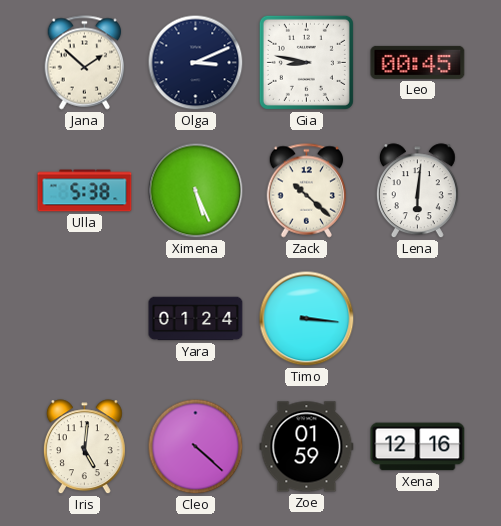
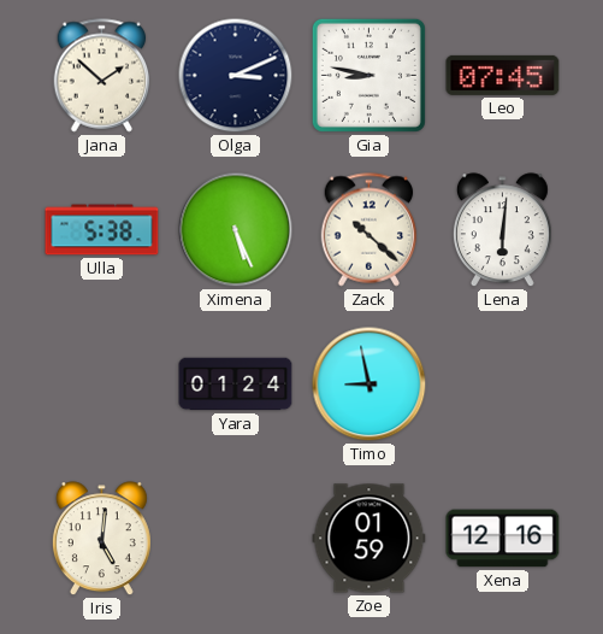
Leo: 00:45 -> 07:45
Timo: 3:16 -> 8:58
Cleo: 4:22 -> none
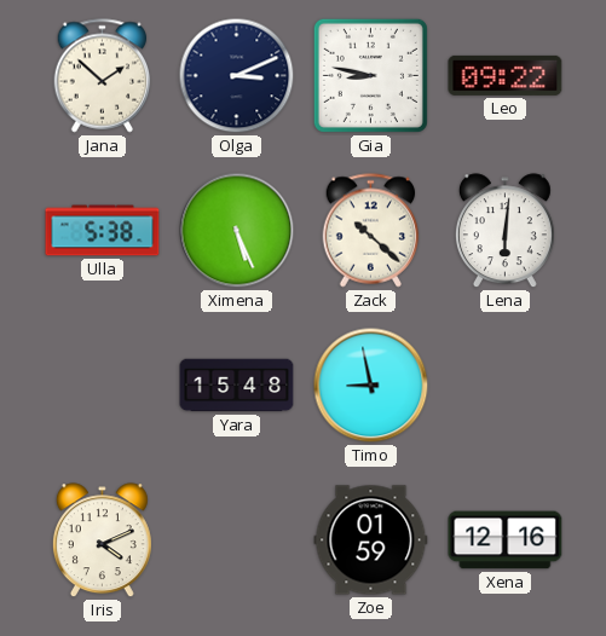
Leo: 07:45 -> 09:22
Yara: 01:24 -> 15:48
Iris: 5:01 -> 4:11
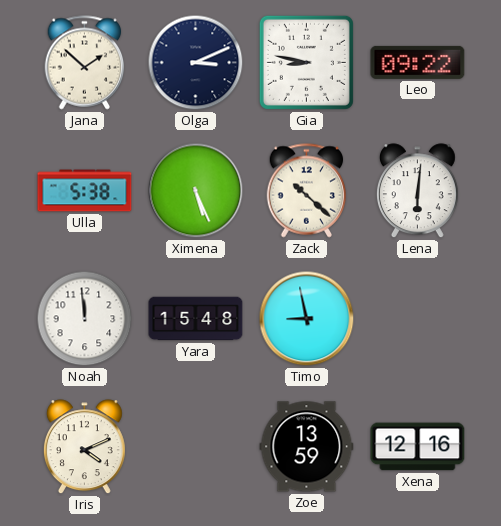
Noah: none -> 11:59
Zoe: 01:59 -> 13:59
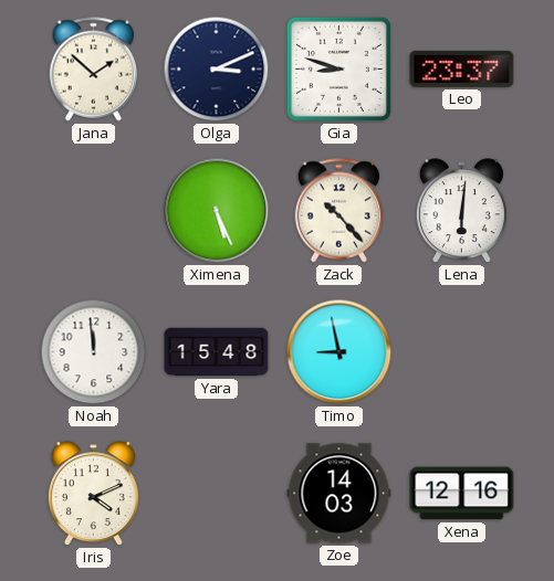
Gia: 8:47 -> 8:48
Leo: 09:22 -> 23:37
Ulla: 5:38 -> none
Zack: 10:22 -> 10:23
Zoe: 13:59 -> 14:03
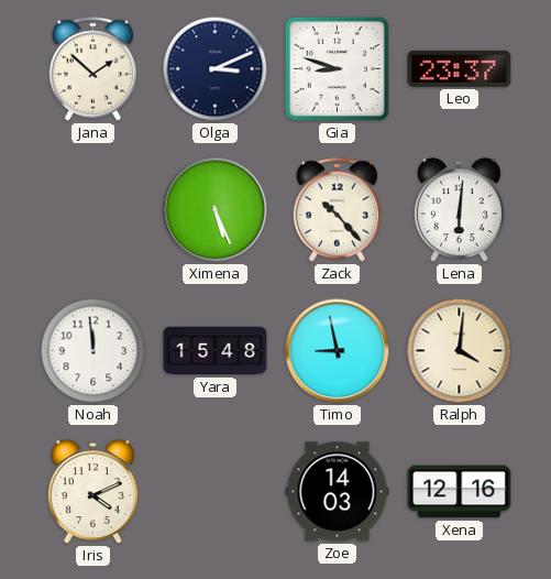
Ralph: none -> 4:01
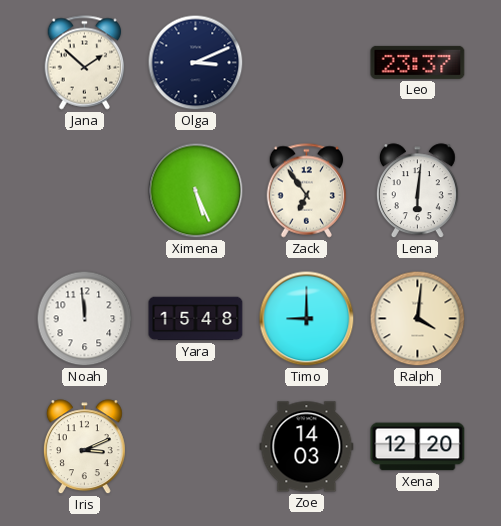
Gia: 8:48 -> none
Zack: 10:23 -> 6:54
Timo: 8:58 -> 9:00
Iris: 4:11 -> 3:11
Xena: 12:16 -> 12:20
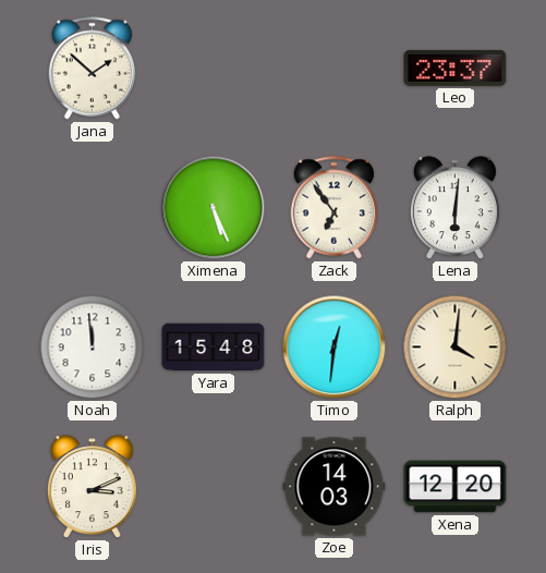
Olga: 3:11 -> none
Timo: 9:00 -> 12:31
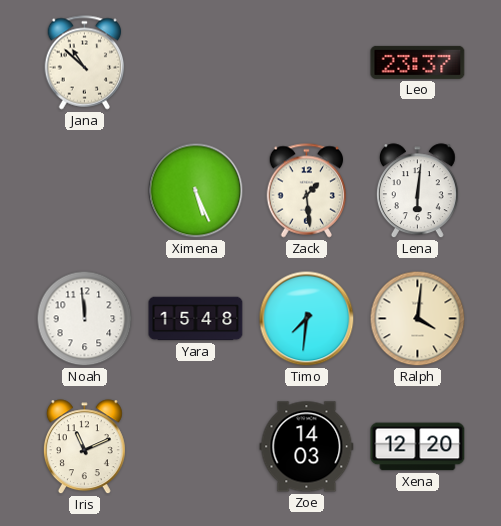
Jana: 1:52 -> 10:52
Zack: 6:54 -> 1:29
Timo: 12:31 -> 7:31
Iris: 3:11 -> 11:11
